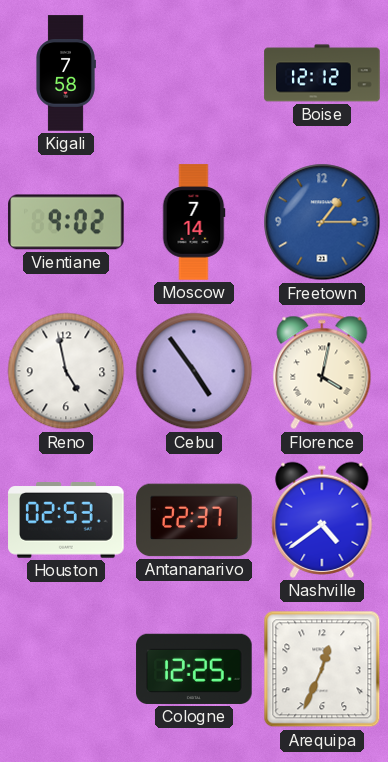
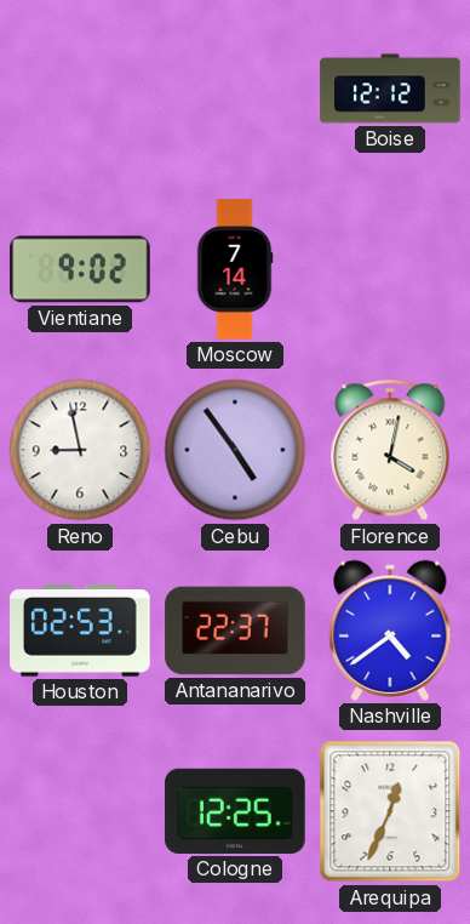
Kigali: 7:58 -> none
Freetown: 1:15 -> none
Reno: 4:58 -> 8:58
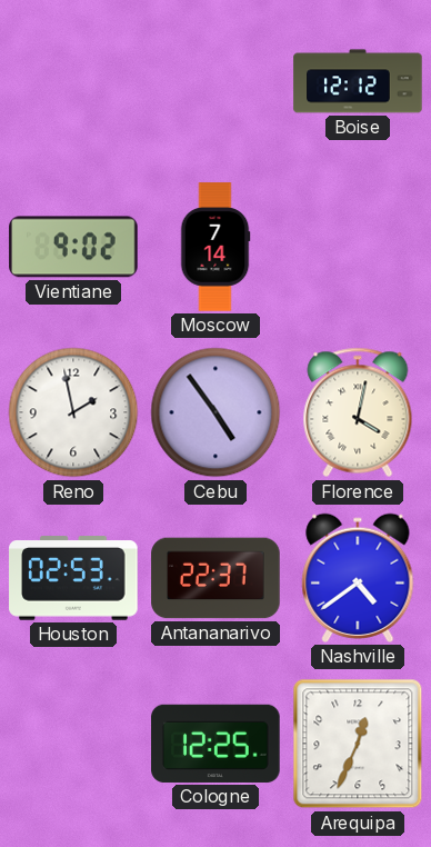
Reno: 8:58 -> 1:58
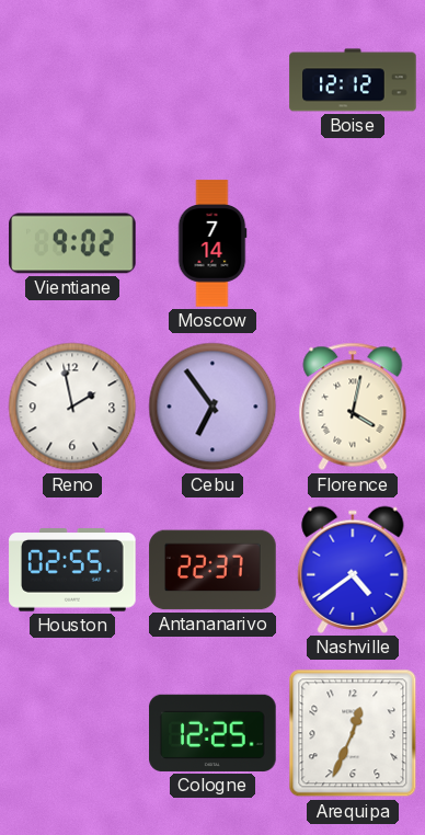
Cebu: 4:54 -> 6:54
Houston: 02:53 -> 02:55
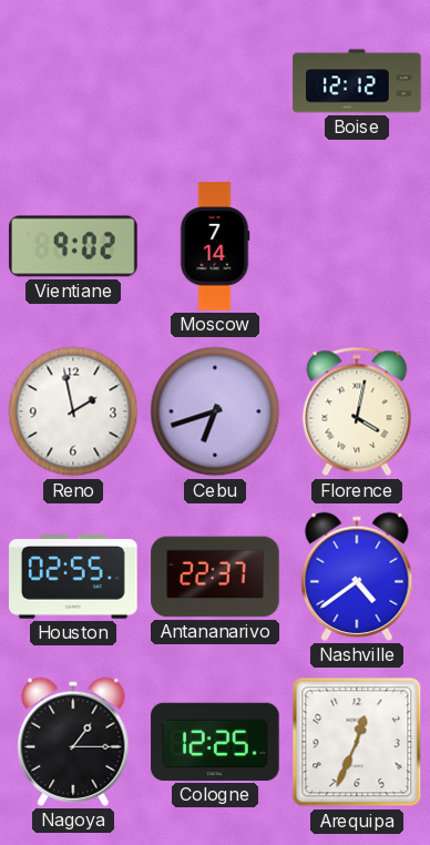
Cebu: 6:54 -> 6:42
Nagoya: none -> 1:15
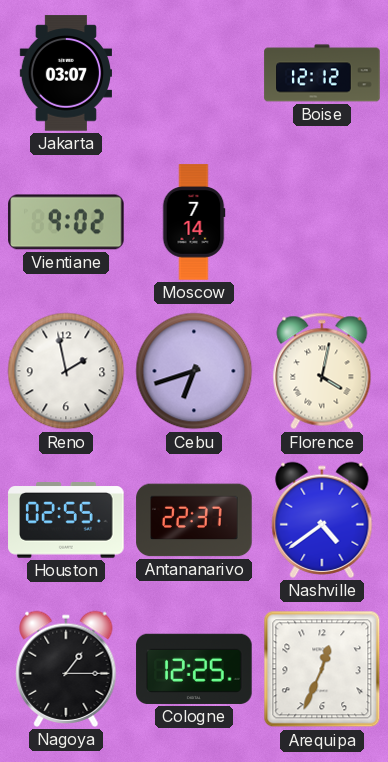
Jakarta: none -> 03:07
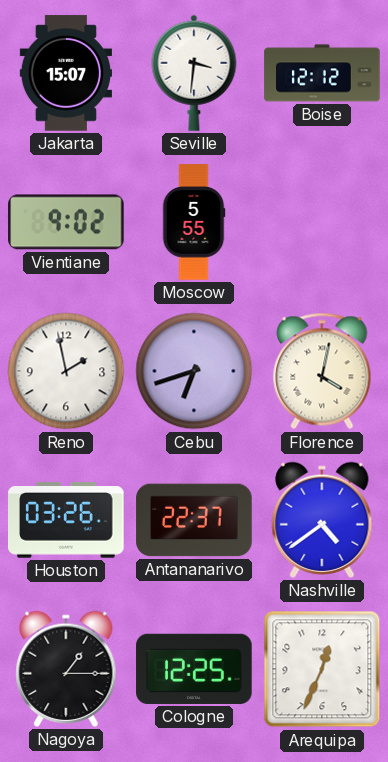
Jakarta: 03:07 -> 15:07
Seville: none -> 3:31
Moscow: 7:14 -> 5:55
Houston: 02:55 -> 03:26
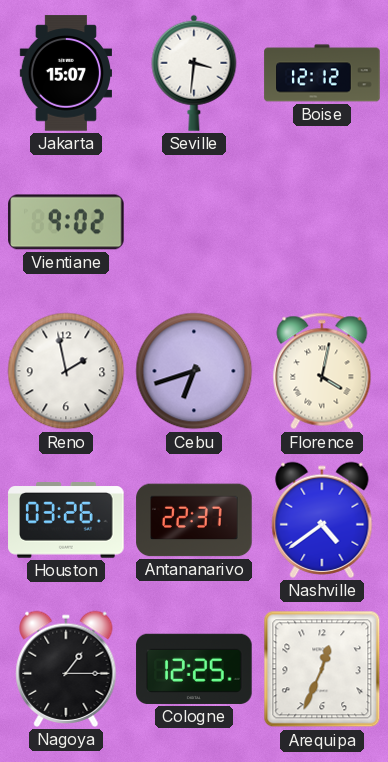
Moscow: 5:55 -> none
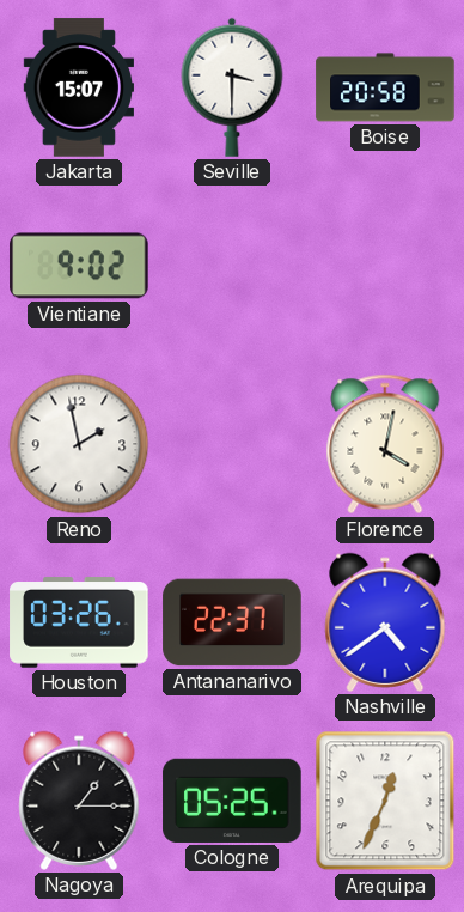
Seville: 3:31 -> 3:30
Boise: 12:12 -> 20:58
Cebu: 6:42 -> none
Cologne: 12:25 -> 05:25
